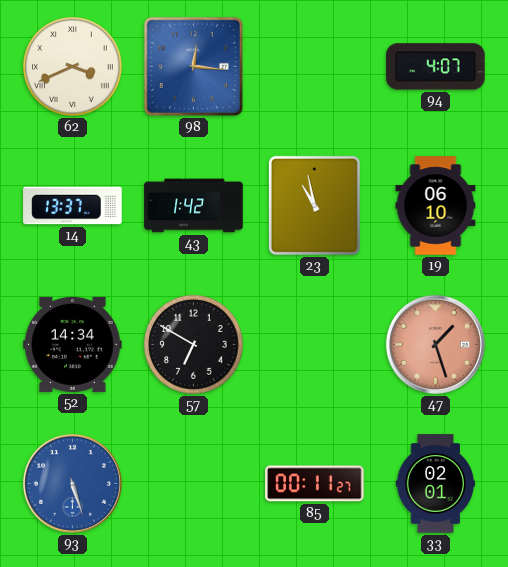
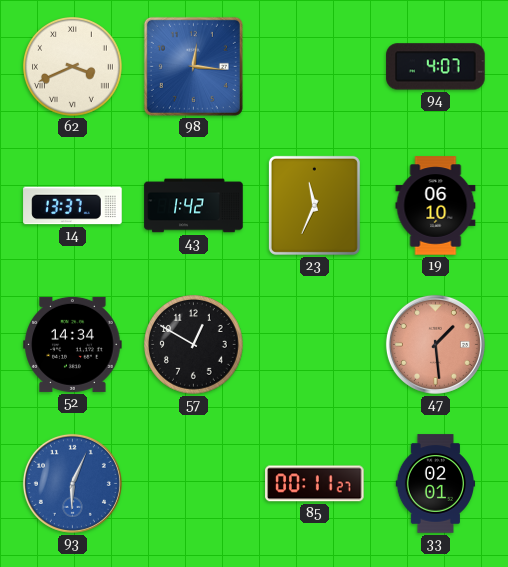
23: 10:58 -> 11:34
57: 6:50 -> 12:50
47: 1:27 -> 1:29
93: 5:27 -> 6:04
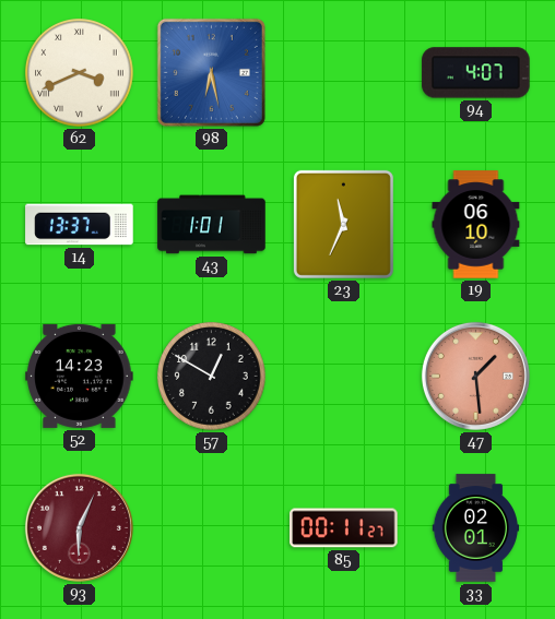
98: 12:16 -> 6:28
43: 1:42 -> 1:01
52: 14:34 -> 14:23
93 dial: blue -> burgundy
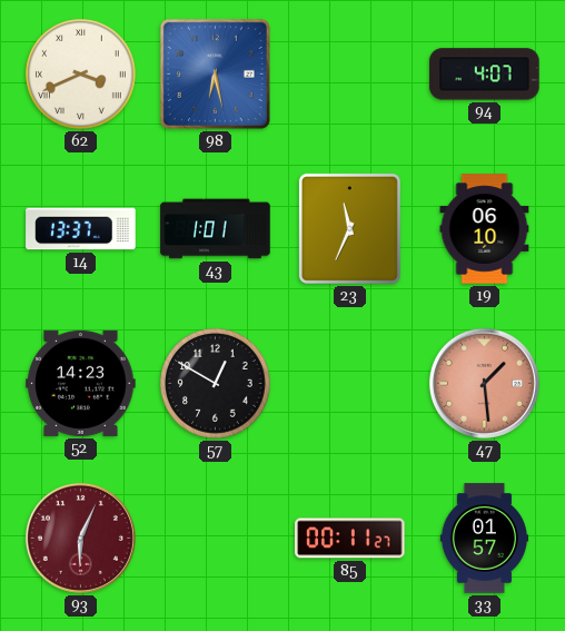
33: 02:01 -> 01:57
